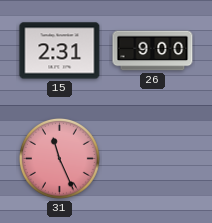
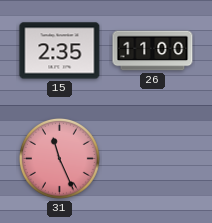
15: 2:31 -> 2:35
26: 9:00 -> 11:00
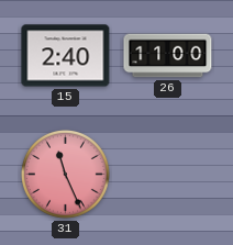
15: 2:35 -> 2:40
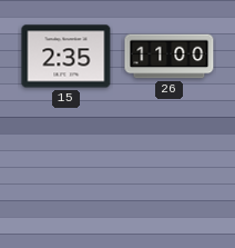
15: 2:40 -> 2:35
31: 11:26 -> none
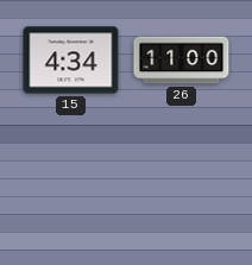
15: 2:35 -> 4:34
